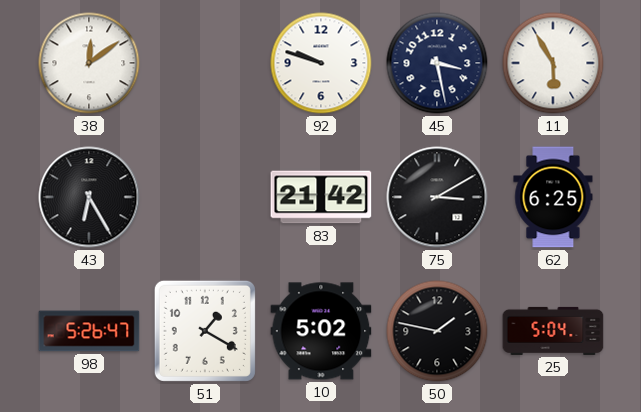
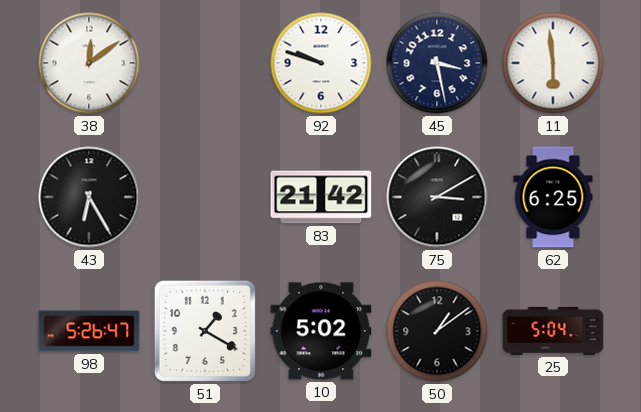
11: 5:55 -> 5:59
50: 1:47 -> 1:09
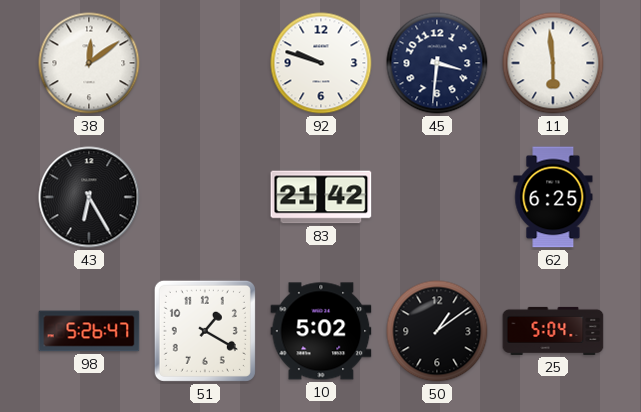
45: 3:28 -> 3:31
75: 3:10 -> none
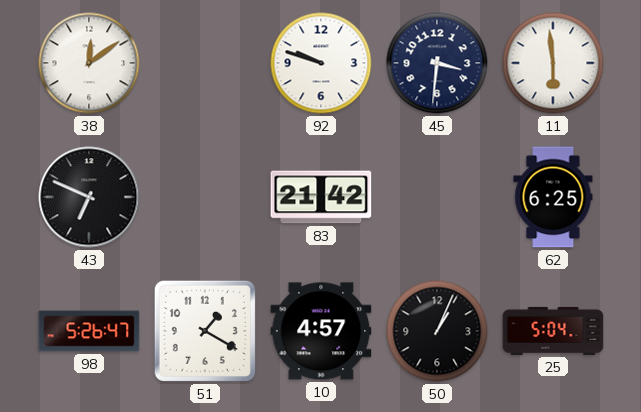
43: 6:25 -> 6:49
10: 5:02 -> 4:57
50: 1:09 -> 1:04
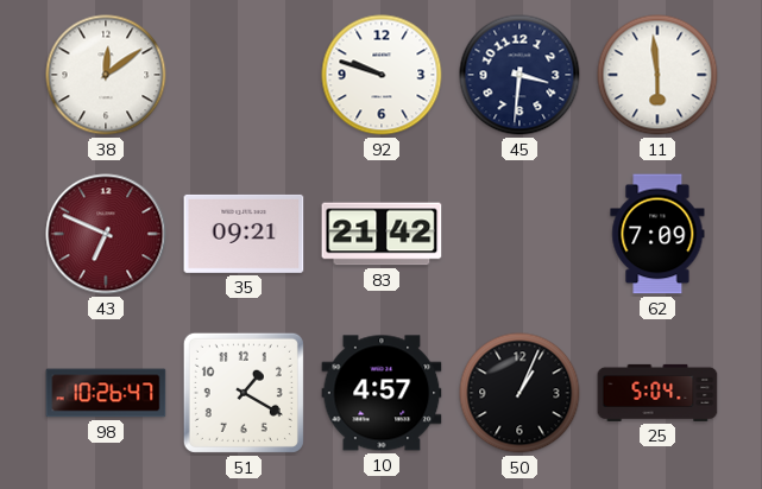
43 dial: black -> burgundy
35: none -> 09:21
62: 6:25 -> 7:09
98: 5:26 -> 10:26
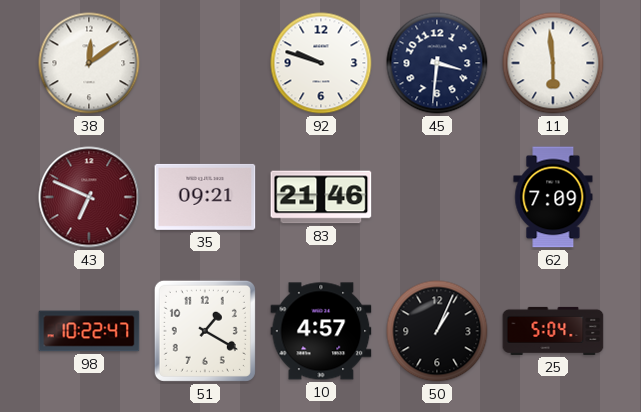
83: 21:42 -> 21:46
98: 10:26 -> 10:22
